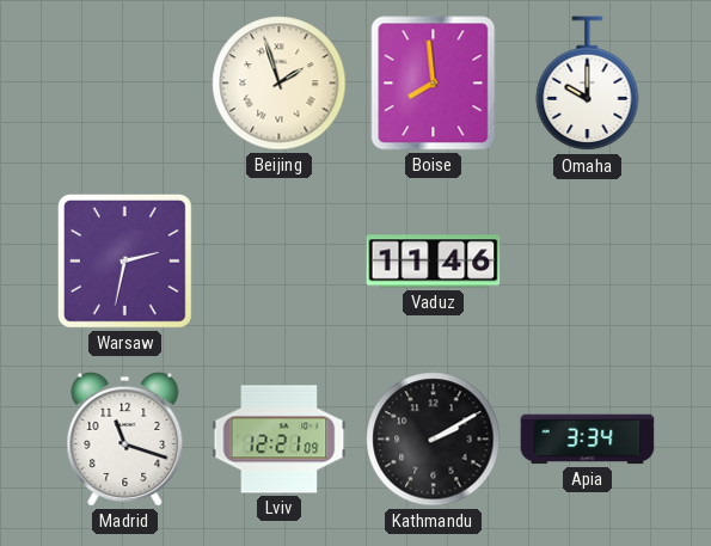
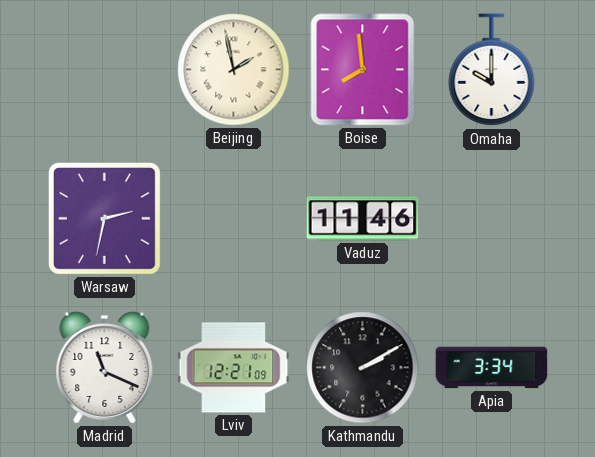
Beijing: 1:57 -> 1:58
Madrid: 11:18 -> 11:19
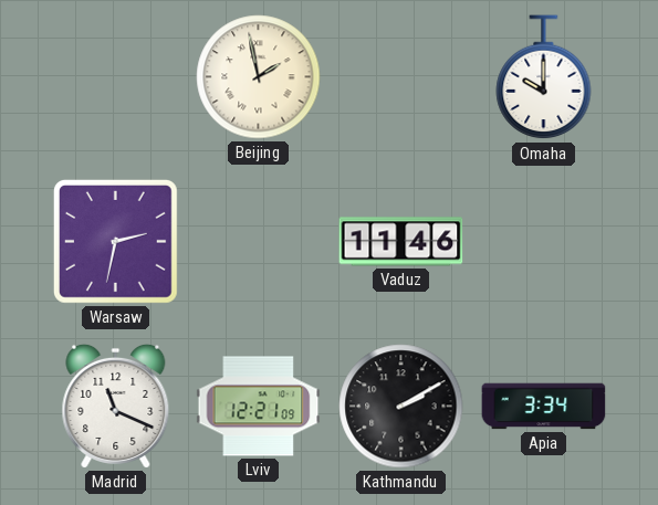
Boise: 7:59 -> none
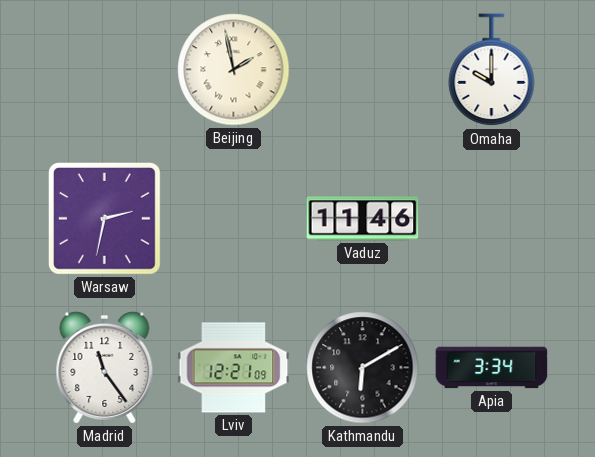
Madrid: 11:19 -> 11:24
Kathmandu: 2:10 -> 6:10
